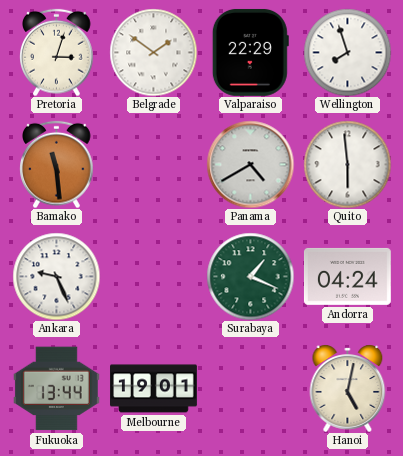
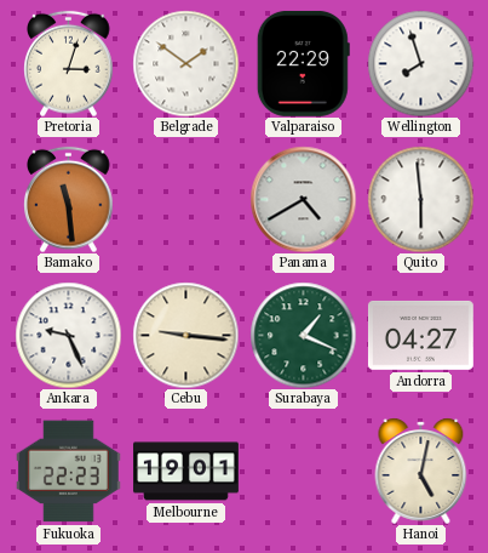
Cebu: none -> 9:16
Andorra: 04:24 -> 04:27
Fukuoka: 13:44 -> 22:23
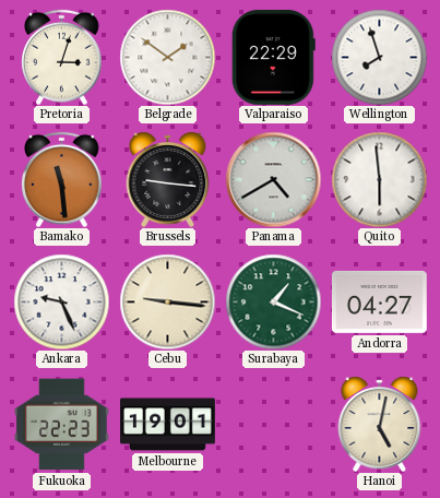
Brussels: none -> 9:16
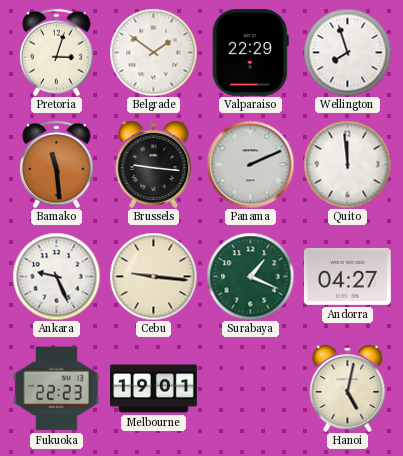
Panama: 4:40 -> 2:11
Quito: 5:59 -> 11:59
